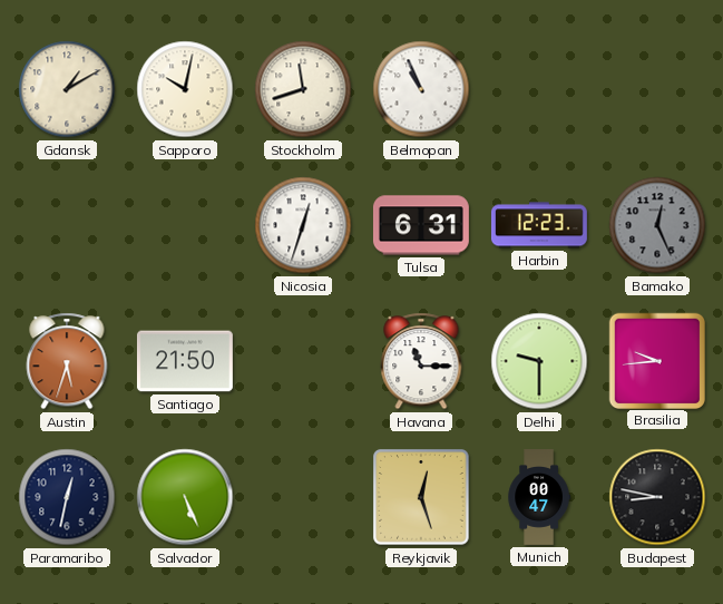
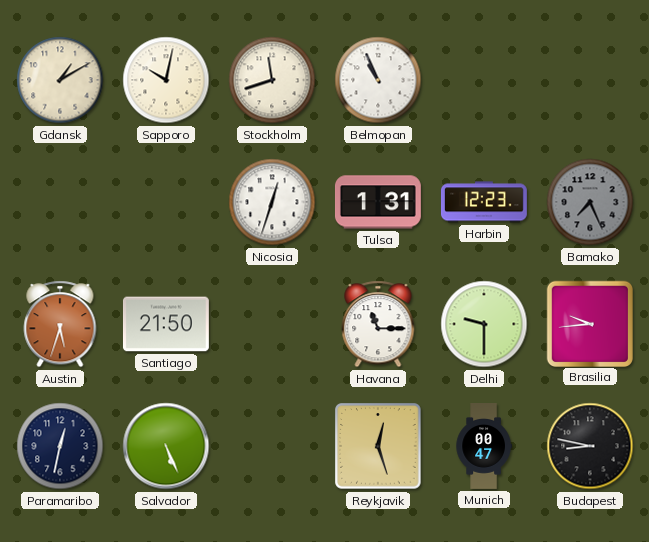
Tulsa: 6:31 -> 1:31
Bamako: 12:26 -> 7:26
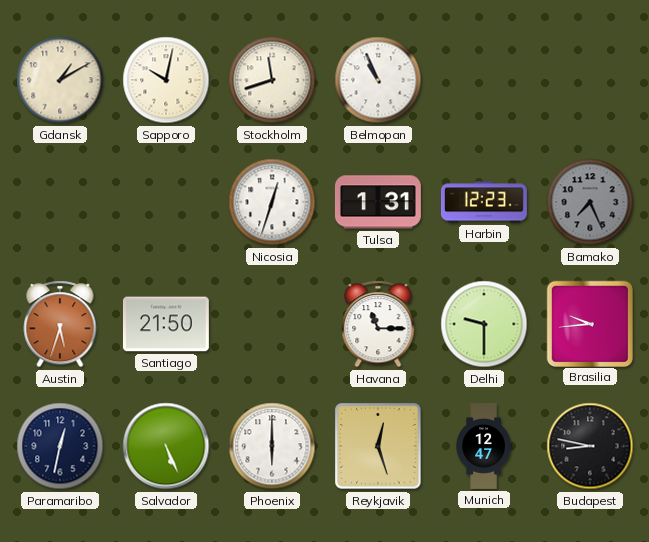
Phoenix: none -> 6:00
Munich: 00:47 -> 12:47
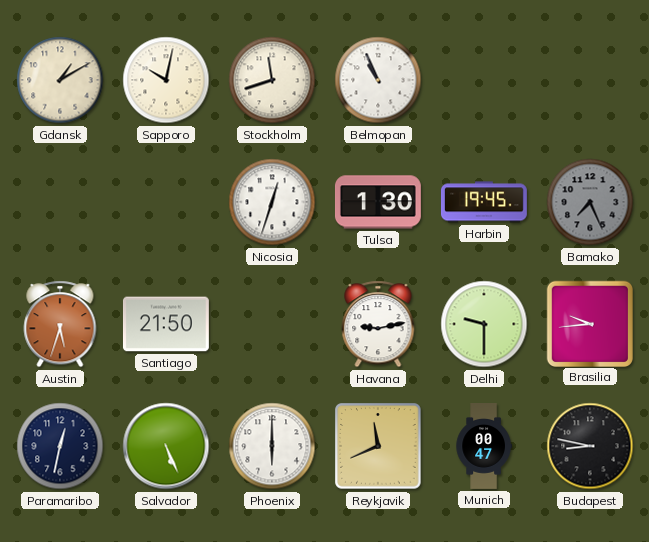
Tulsa: 1:31 -> 1:30
Harbin: 12:23 -> 19:45
Havana: 11:15 -> 9:13
Reykjavik: 12:27 -> 11:41
Munich: 12:47 -> 00:47
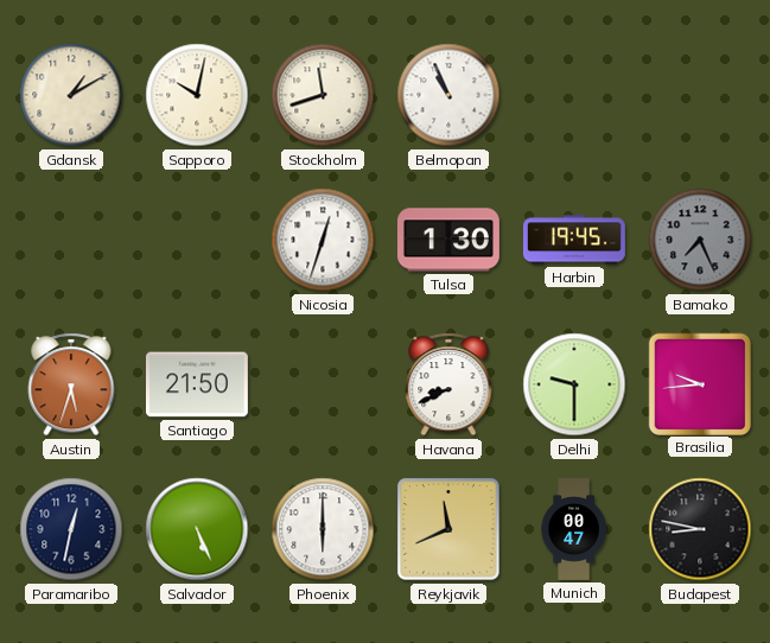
Havana: 9:13 -> 8:41
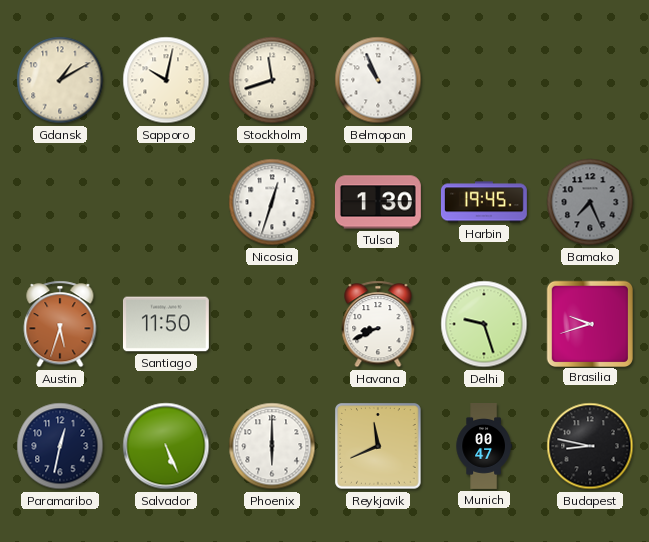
Santiago: 21:50 -> 11:50
Delhi: 9:30 -> 9:27
Brasilia: 9:44 -> 9:42
